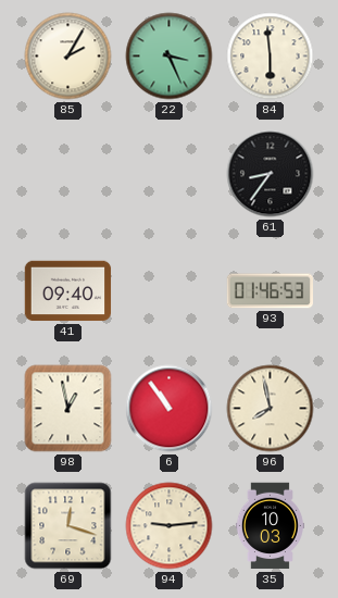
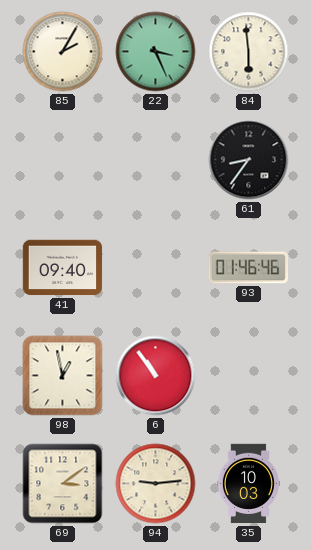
93: 01:46:53 -> 01:46:46
96: 7:58 -> none
69: 12:18 -> 3:09
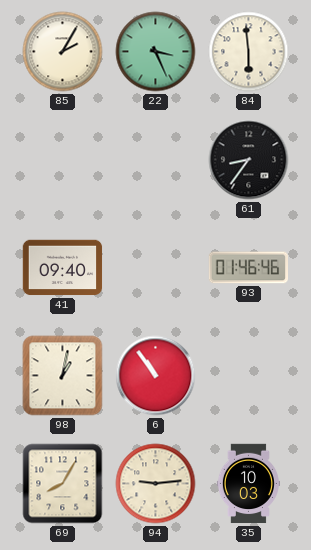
98: 12:58 -> 1:02
69: 3:09 -> 8:05
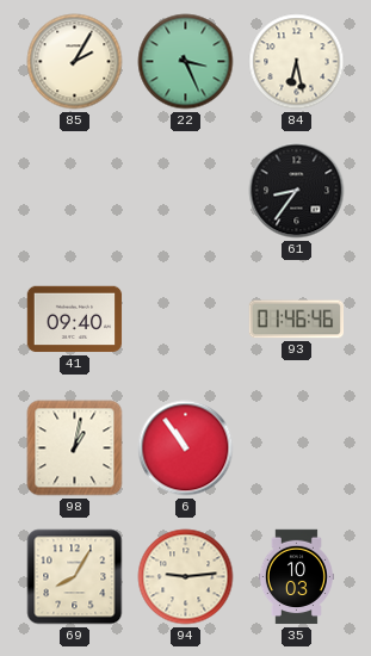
84: 5:59 -> 6:28
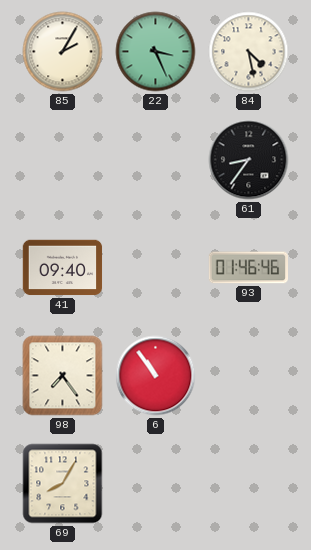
84: 6:28 -> 4:28
98: 1:02 -> 7:24
94: 9:14 -> none
35: 10:03 -> none
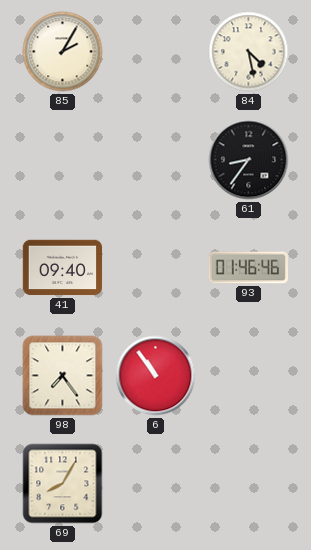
22: 3:26 -> none
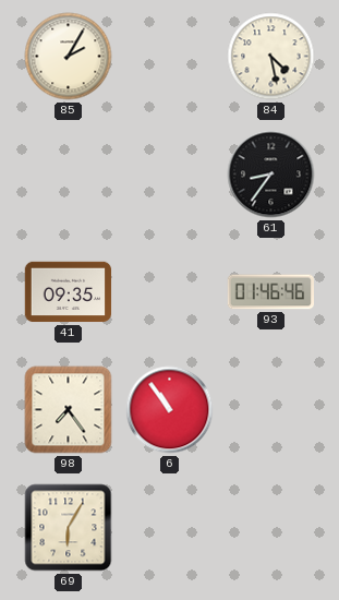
41: 09:40 -> 09:35
69: 8:05 -> 6:05
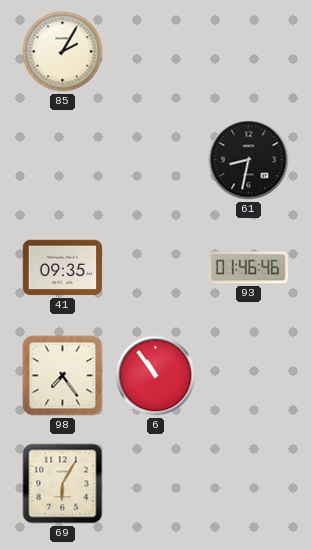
84: 4:28 -> none
61: 8:36 -> 8:32
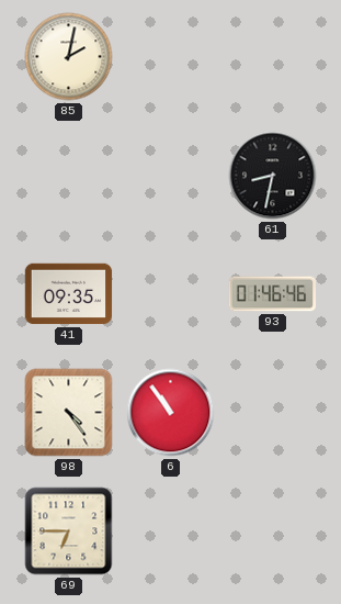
85: 2:05 -> 2:02
98: 7:24 -> 4:24
69: 6:05 -> 6:45
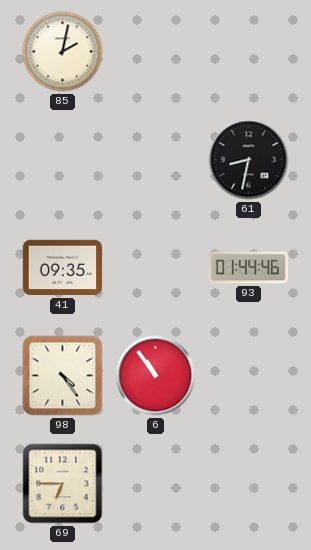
93: 01:46 -> 01:44
